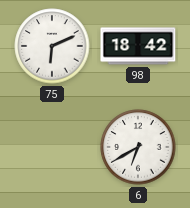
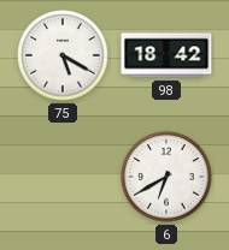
75: 6:11 -> 5:20
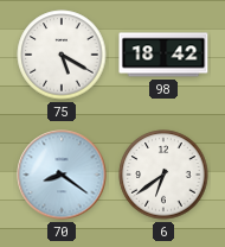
70: none -> 8:21
6: 6:40 -> 6:39
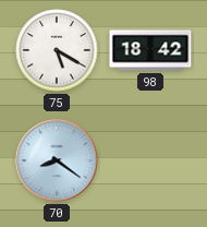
6: 6:39 -> none
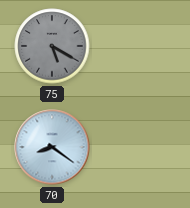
75 dial: white -> grey
98: 18:42 -> none
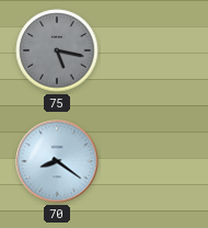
75: 5:20 -> 5:17
